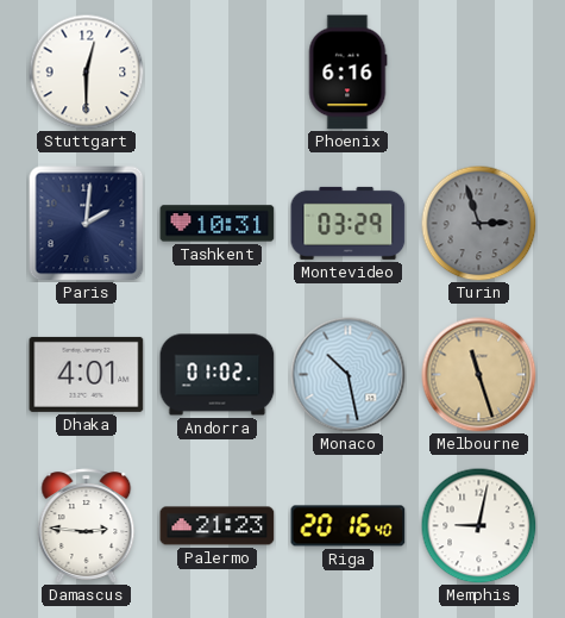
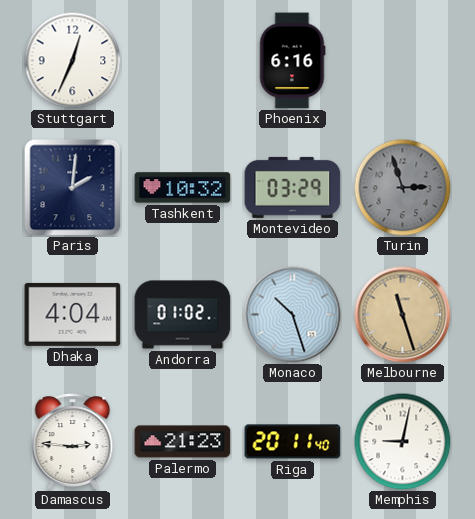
Stuttgart: 12:30 -> 12:34
Tashkent: 10:31 -> 10:32
Dhaka: 4:01 -> 4:04
Monaco: 10:28 -> 10:27
Riga: 20:16 -> 20:11
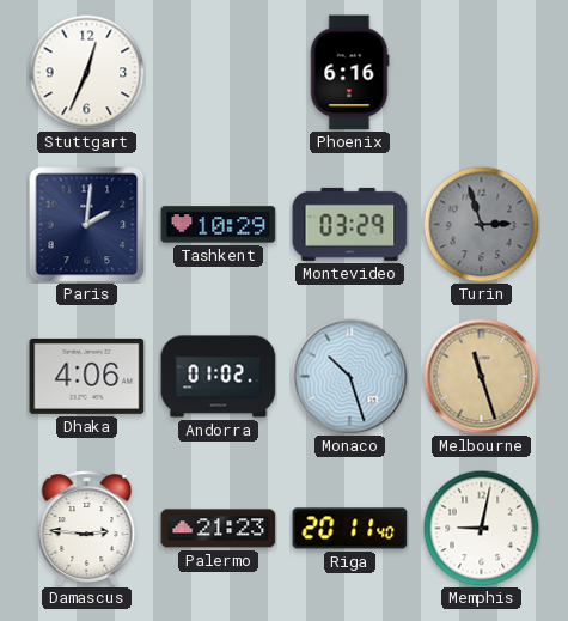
Tashkent: 10:32 -> 10:29
Dhaka: 4:04 -> 4:06
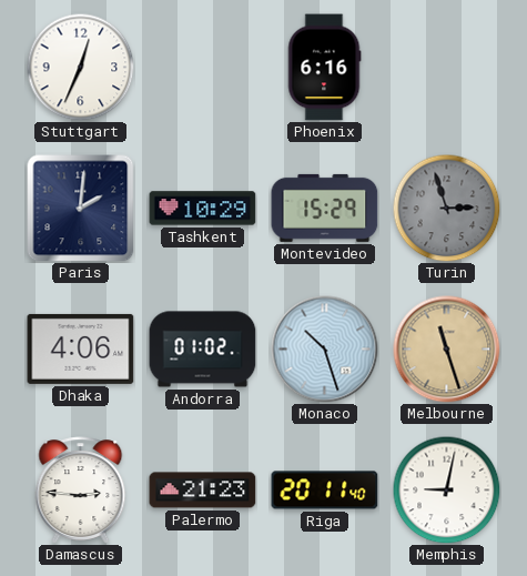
Montevideo: 03:29 -> 15:29
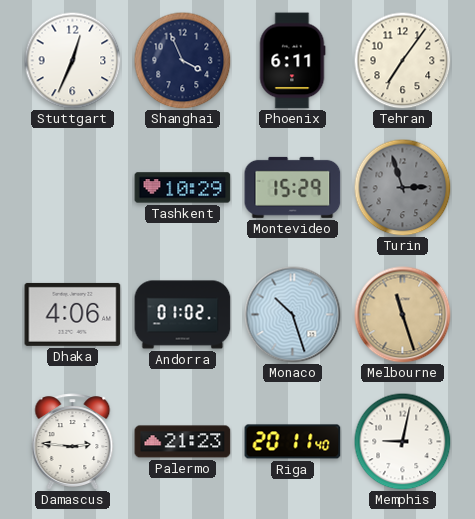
Shanghai: none -> 3:56
Phoenix: 6:16 -> 6:11
Tehran: none -> 7:06
Paris: 2:01 -> none
